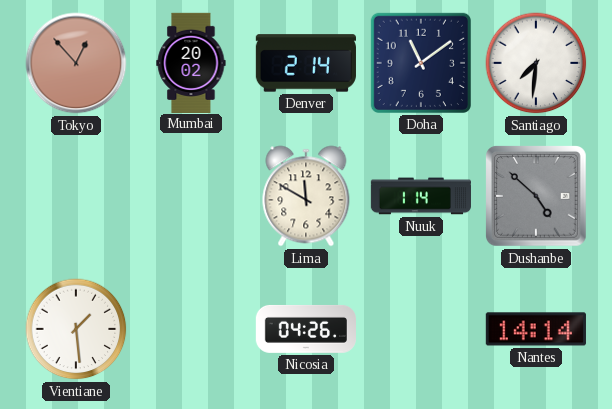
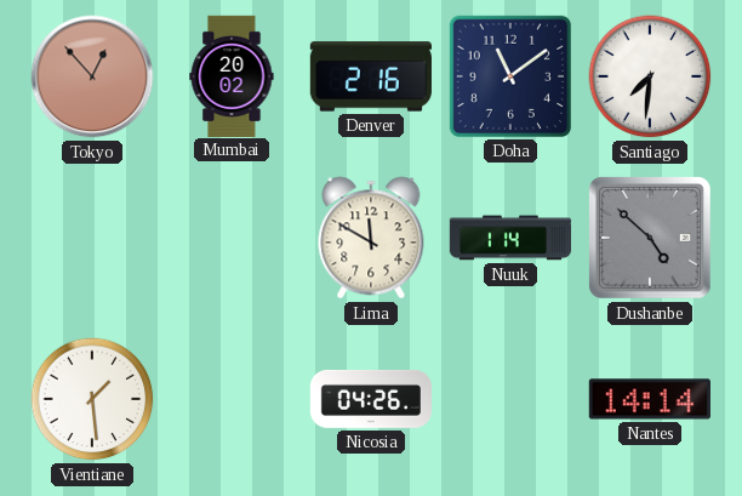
Denver: 2:14 -> 2:16
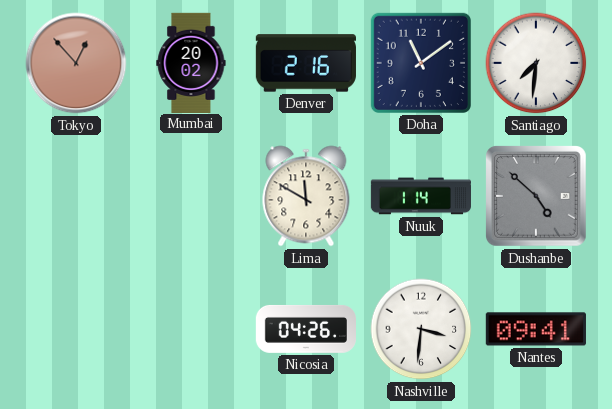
Vientiane: 1:29 -> none
Nashville: none -> 3:31
Nantes: 14:14 -> 09:41
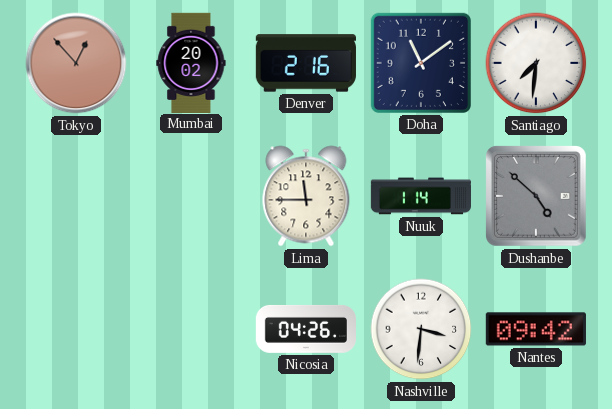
Lima: 11:50 -> 11:45
Nantes: 09:41 -> 09:42
